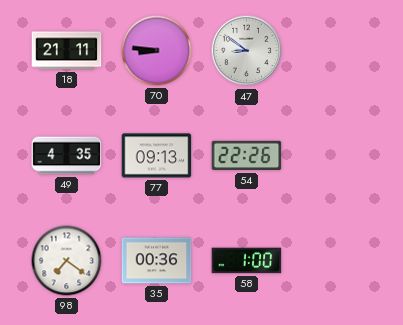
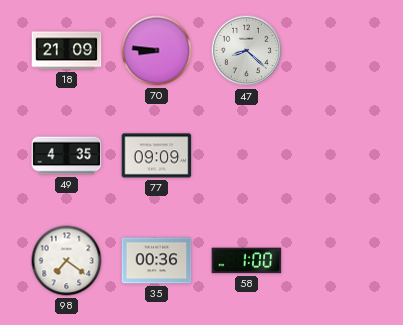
18: 21:11 -> 21:09
47: 8:51 -> 8:22
77: 09:13 -> 09:09
54: 22:26 -> none
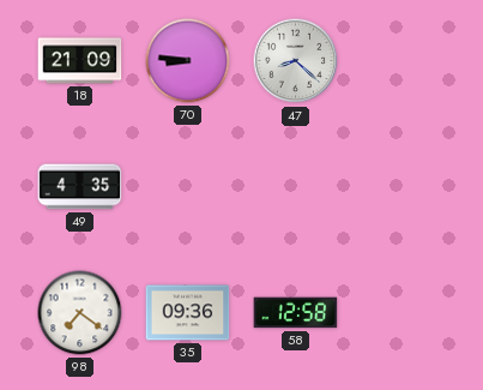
77: 09:09 -> none
35: 00:36 -> 09:36
58: 1:00 -> 12:58
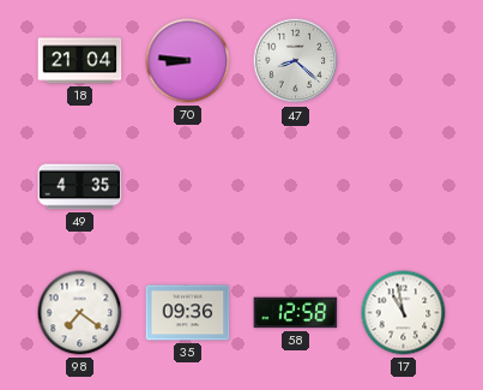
18: 21:09 -> 21:04
17: none -> 10:58
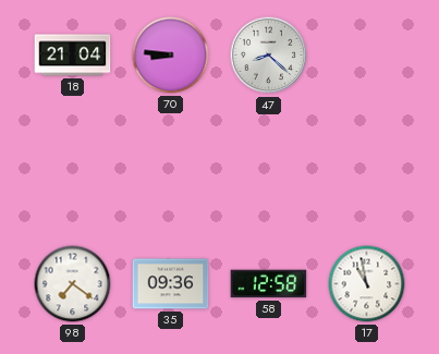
49: 4:35 -> none
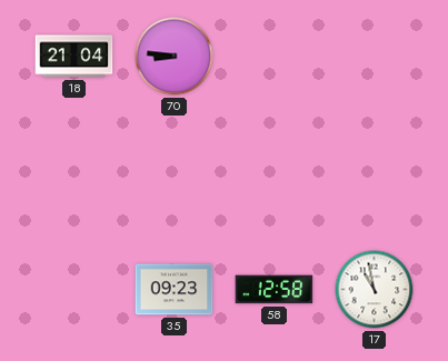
47: 8:22 -> none
98: 7:21 -> none
35: 09:36 -> 09:23
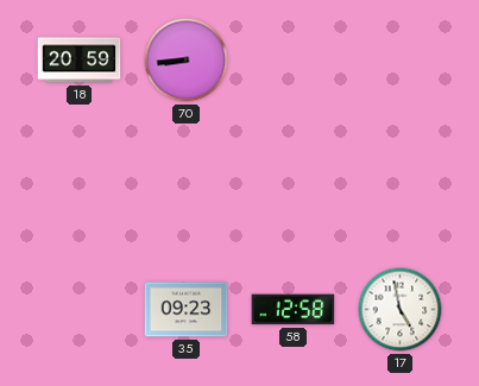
18: 21:04 -> 20:59
70: 8:46 -> 8:44
17: 10:58 -> 4:58
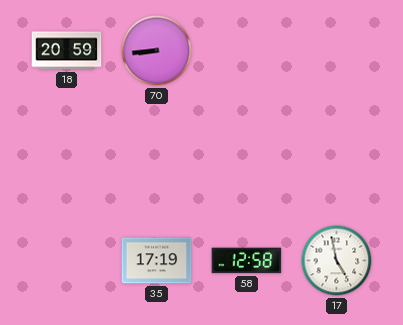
35: 09:23 -> 17:19
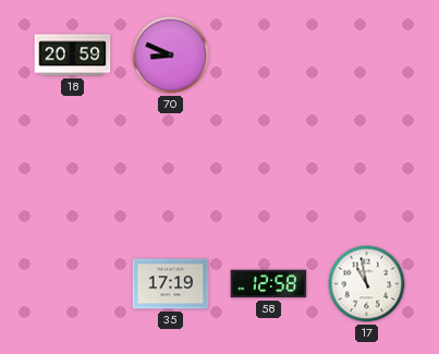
70: 8:44 -> 8:49
17: 4:58 -> 10:58
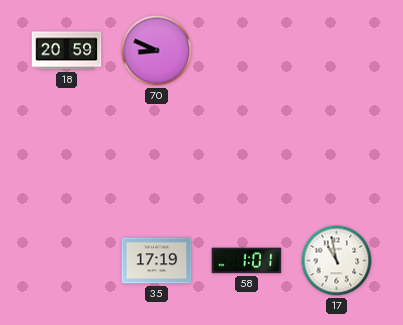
58: 12:58 -> 1:01
